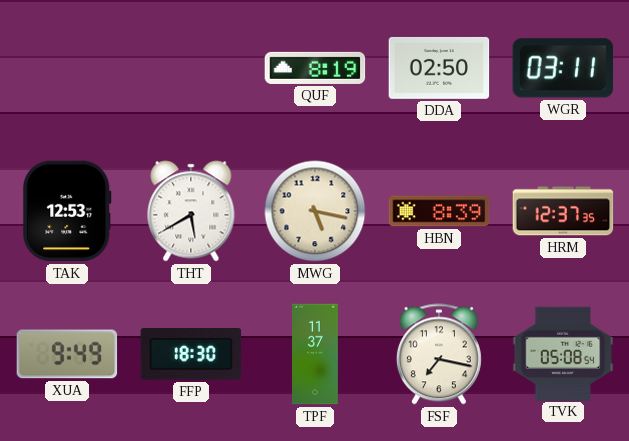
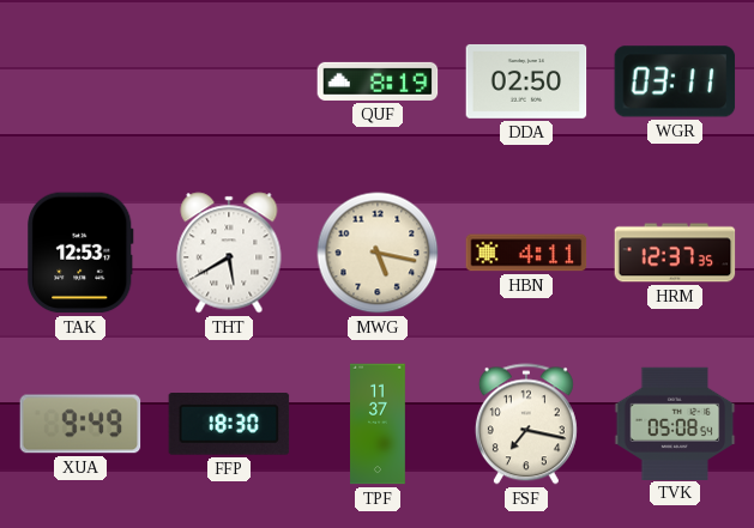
HBN: 8:39 -> 4:11
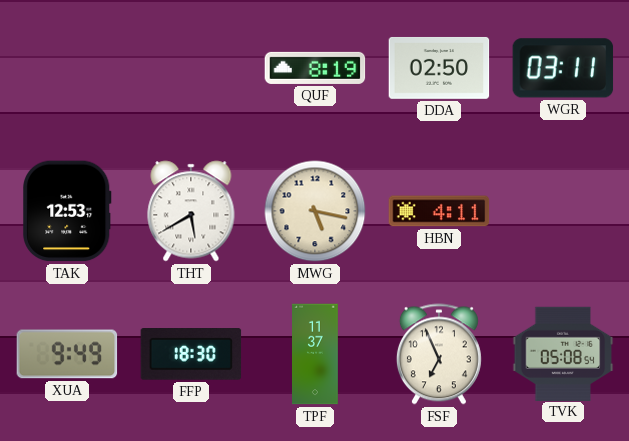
HRM: 12:37 -> none
FSF: 7:17 -> 6:56
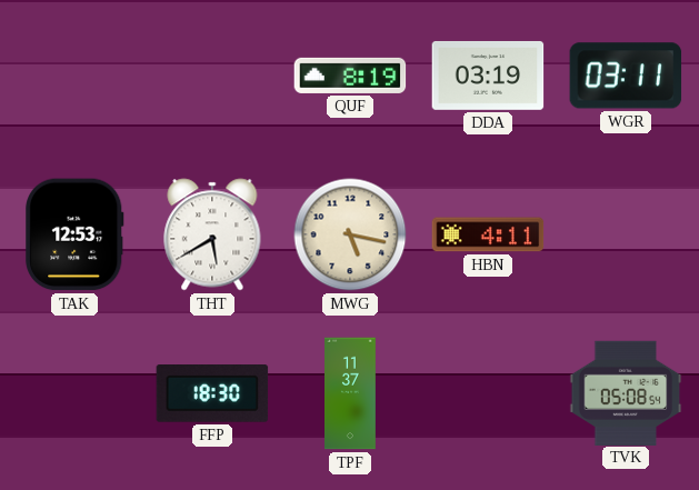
DDA: 02:50 -> 03:19
XUA: 9:49 -> none
FSF: 6:56 -> none
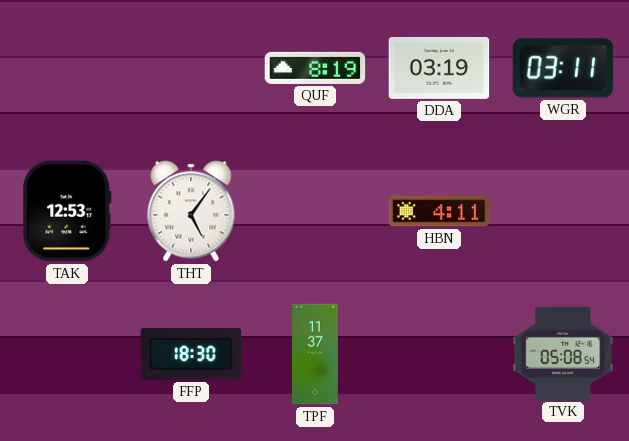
THT: 5:40 -> 5:06
MWG: 5:17 -> none
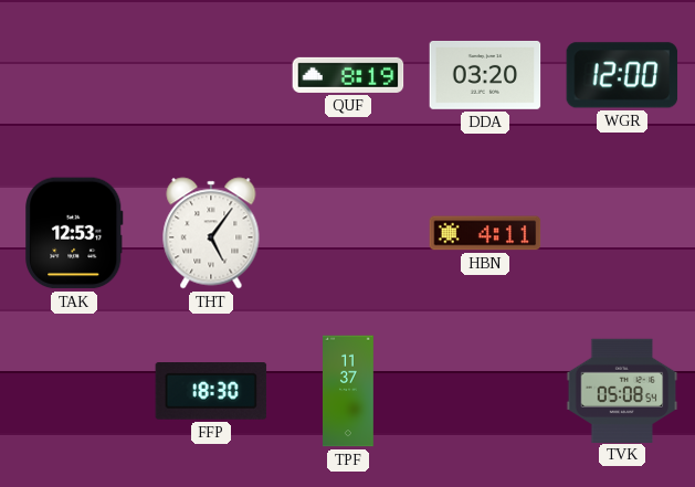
DDA: 03:19 -> 03:20
WGR: 03:11 -> 12:00
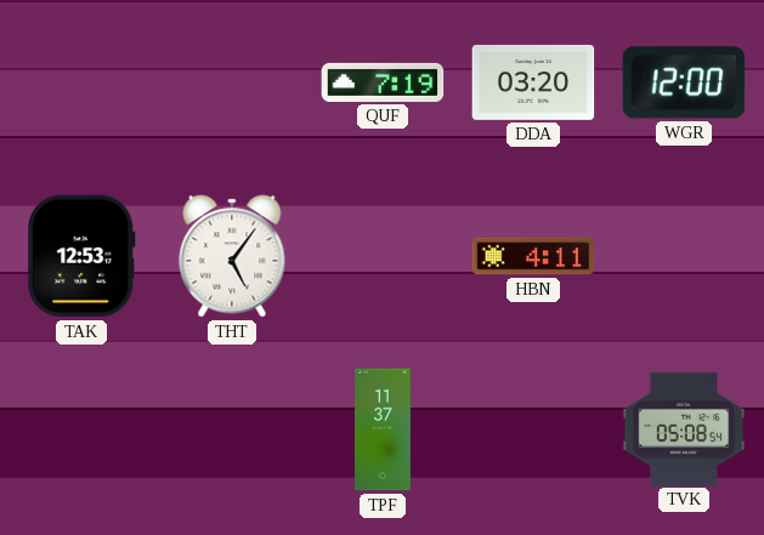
QUF: 8:19 -> 7:19
FFP: 18:30 -> none
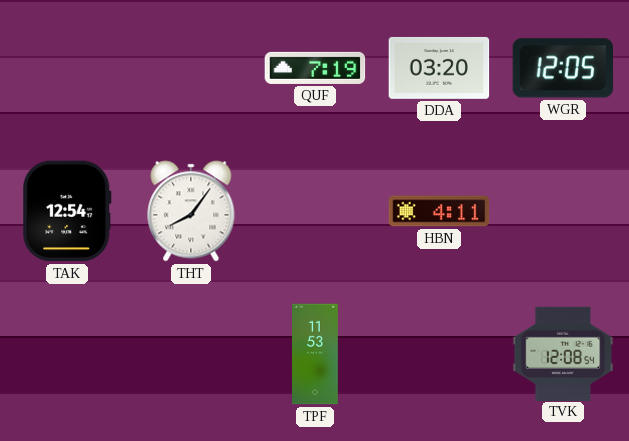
WGR: 12:00 -> 12:05
TAK: 12:53 -> 12:54
THT: 5:06 -> 8:06
TPF: 11:37 -> 11:53
TVK: 05:08 -> 12:08
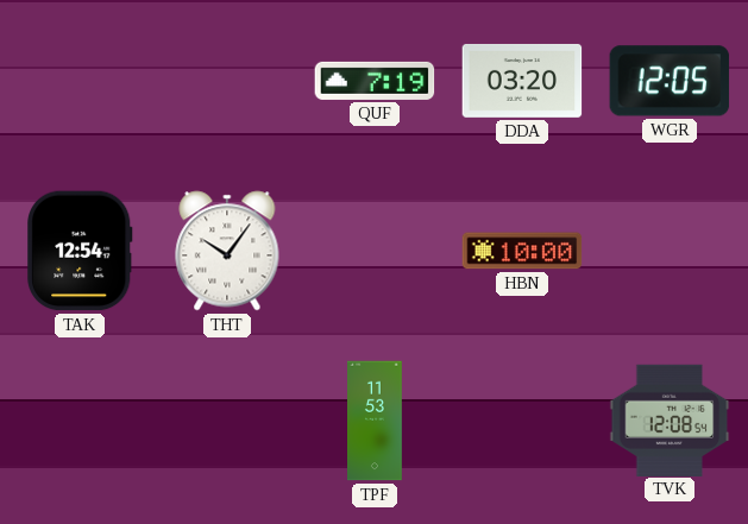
THT: 8:06 -> 10:06
HBN: 4:11 -> 10:00
